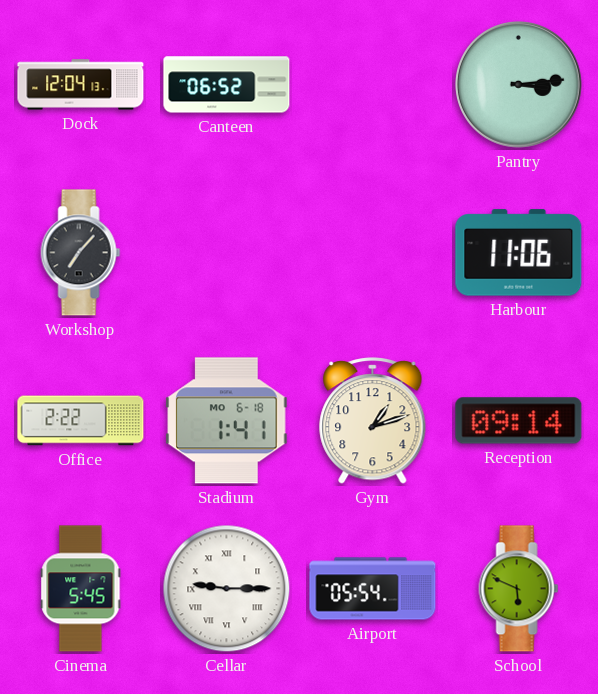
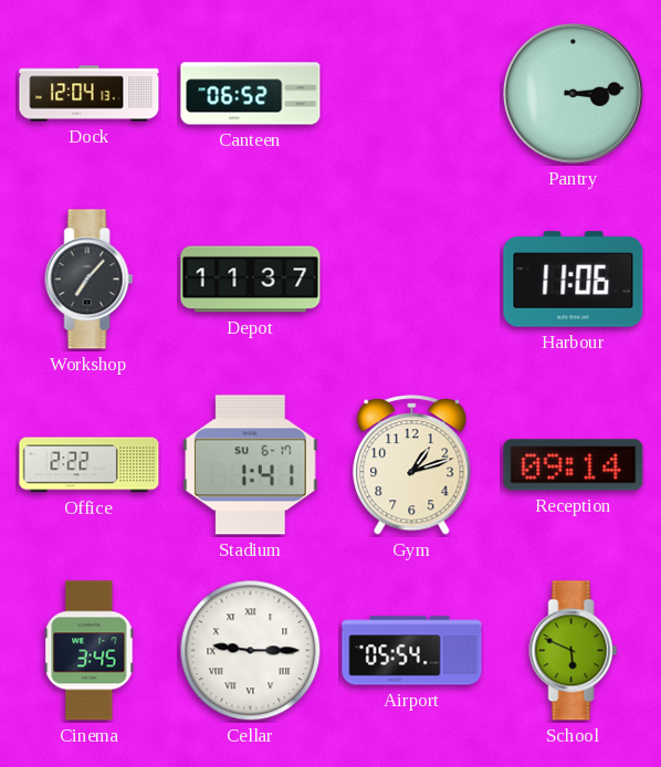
Depot: none -> 11:37
Stadium date: MO 6-18 -> SU 6-17
Cinema: 5:45 -> 3:45
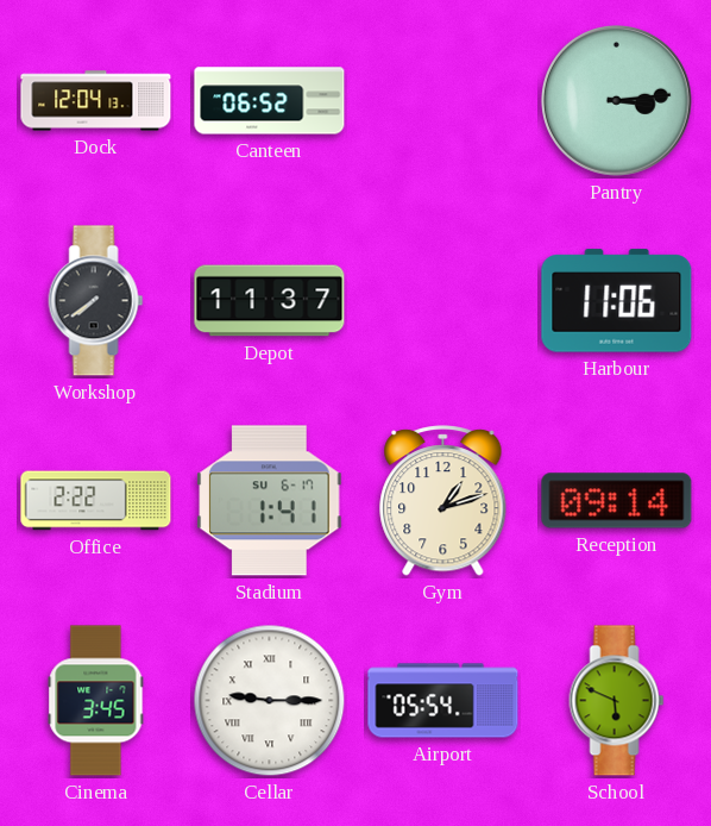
Workshop: 7:07 -> 7:39
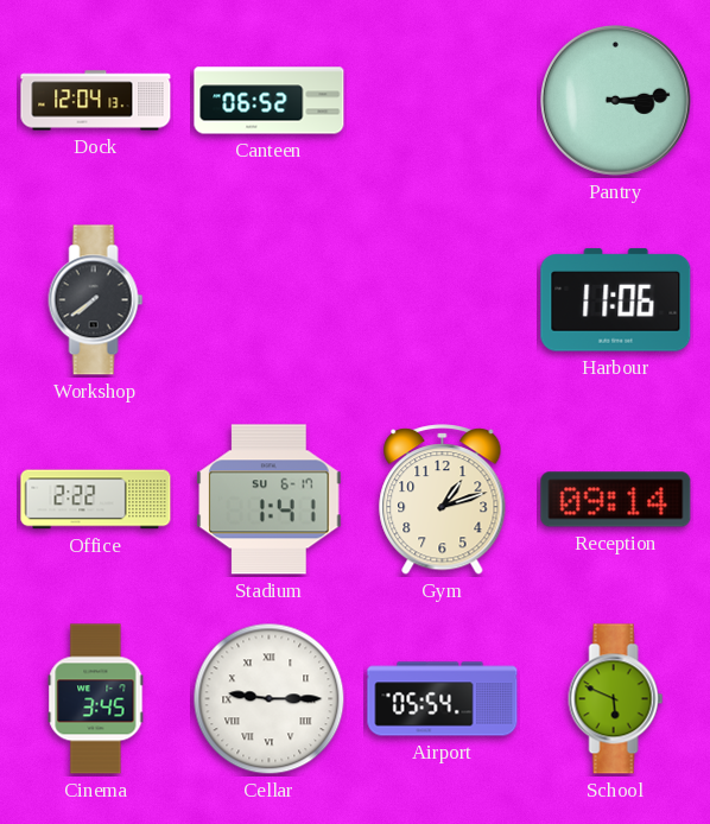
Depot: 11:37 -> none
